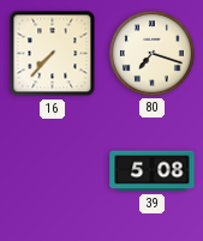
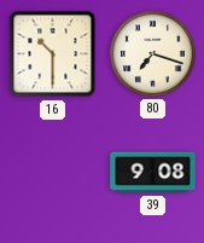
16: 7:37 -> 10:30
39: 5:08 -> 9:08
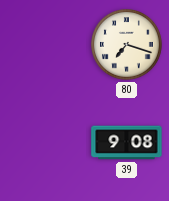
16: 10:30 -> none
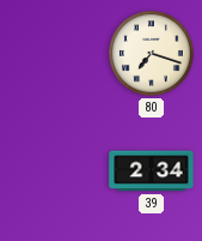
39: 9:08 -> 2:34
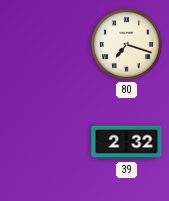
39: 2:34 -> 2:32
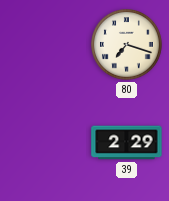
39: 2:32 -> 2:29
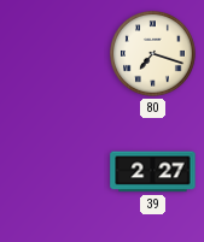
39: 2:29 -> 2:27
